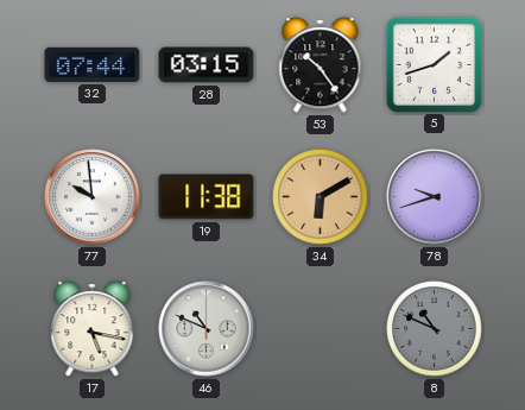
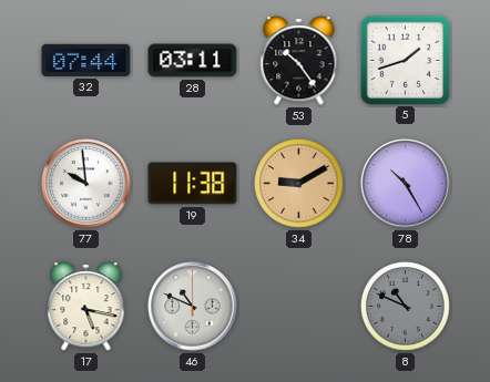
28: 03:15 -> 03:11
34: 6:10 -> 9:10
78: 9:42 -> 10:25
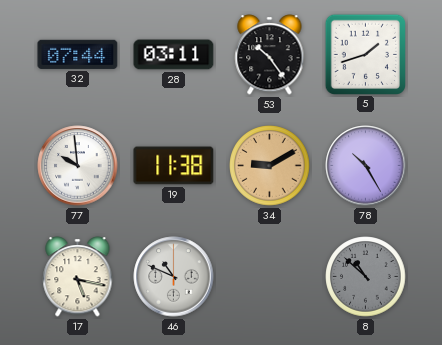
8: 10:49 -> 10:52
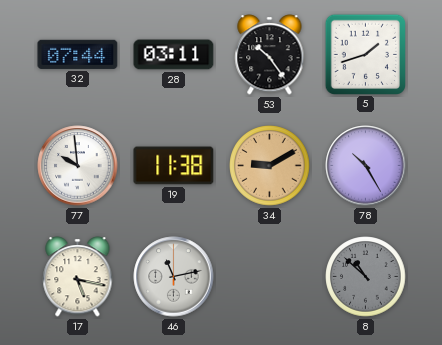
46: 10:49 -> 11:13
